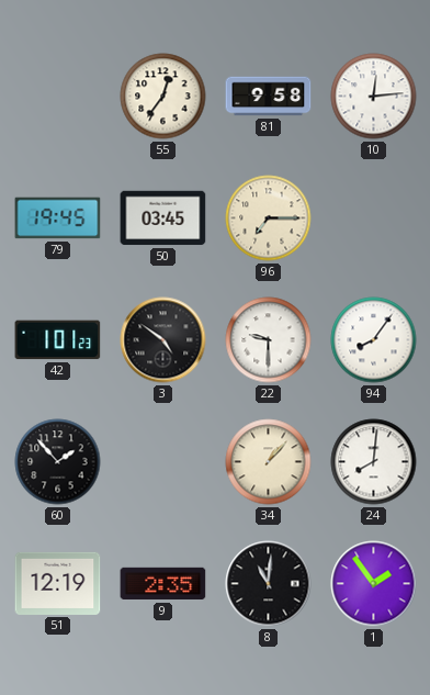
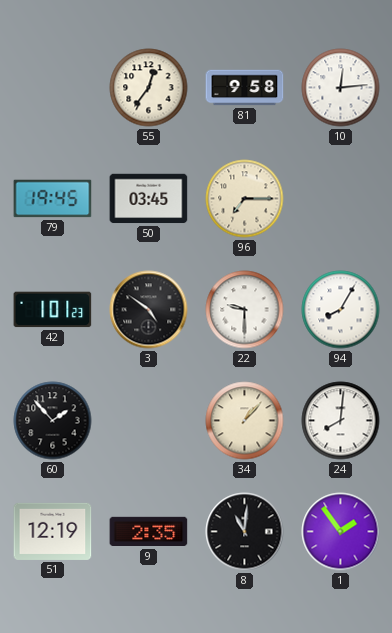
94: 8:06 -> 8:05
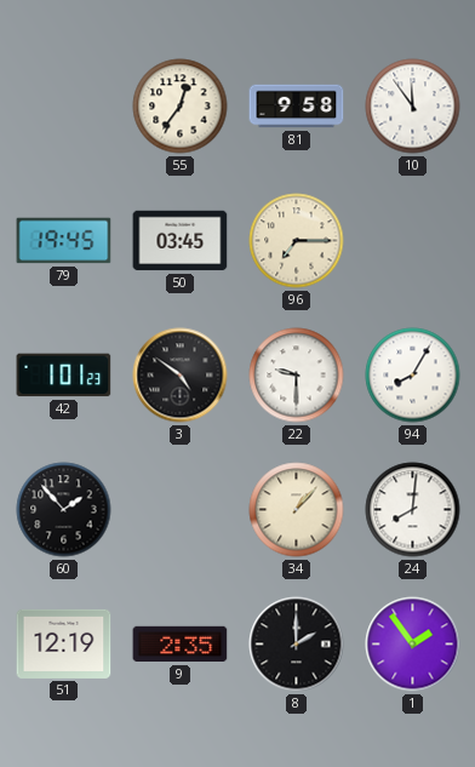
10: 12:14 -> 11:54
8: 11:01 -> 2:00
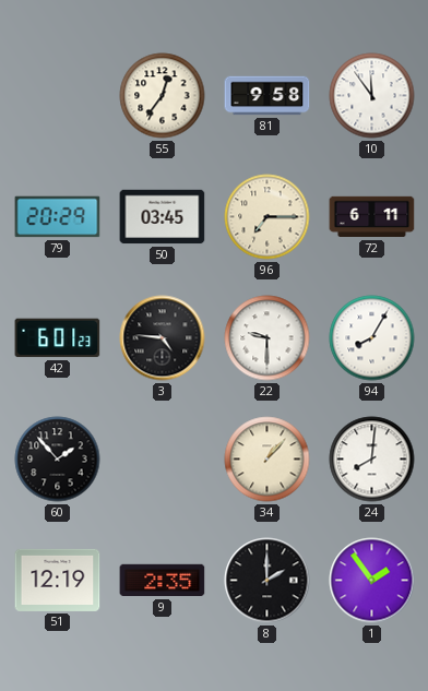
79: 19:45 -> 20:29
72: none -> 6:11
42: 1:01 -> 6:01
3: 4:51 -> 4:46
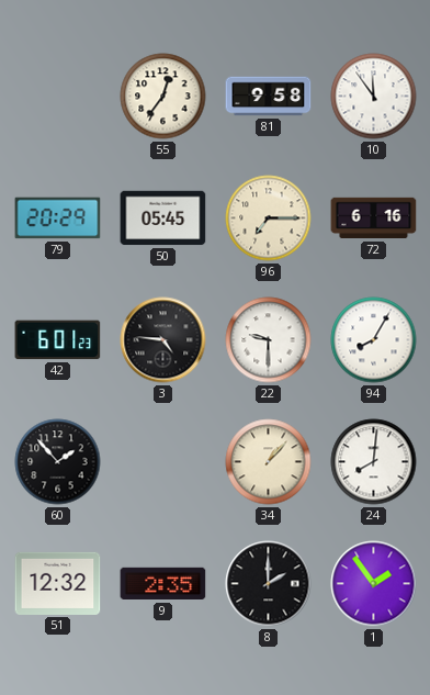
50: 03:45 -> 05:45
72: 6:11 -> 6:16
51: 12:19 -> 12:32
